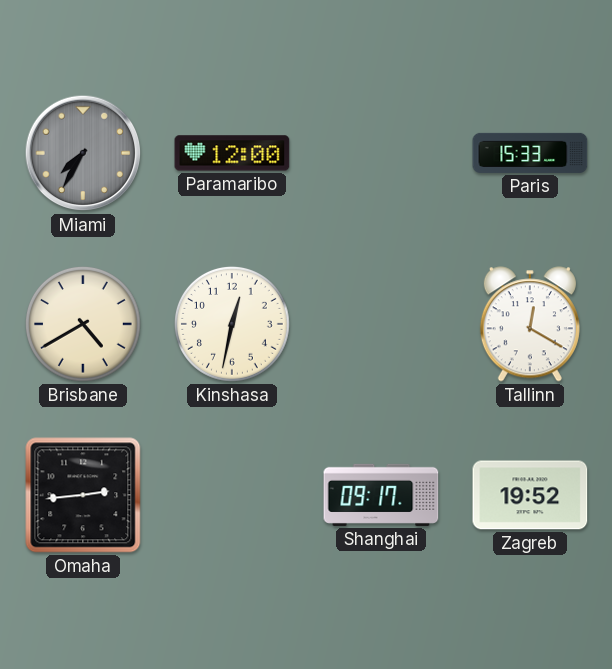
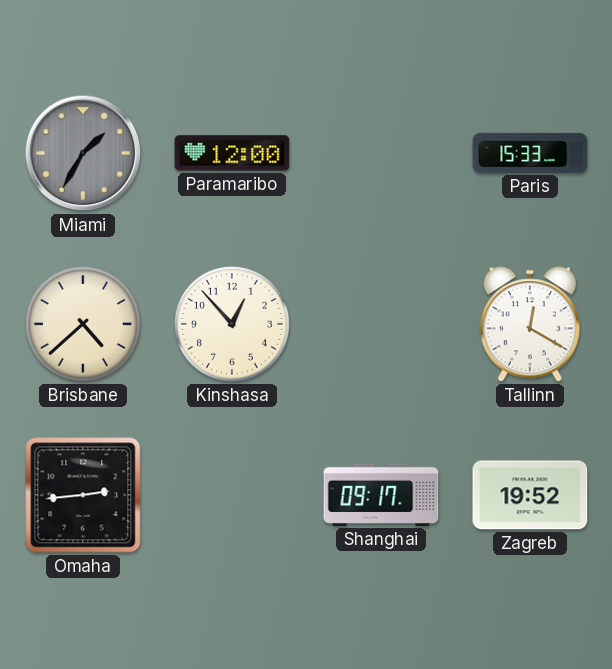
Miami: 7:35 -> 1:35
Brisbane: 4:40 -> 4:38
Kinshasa: 12:32 -> 12:53
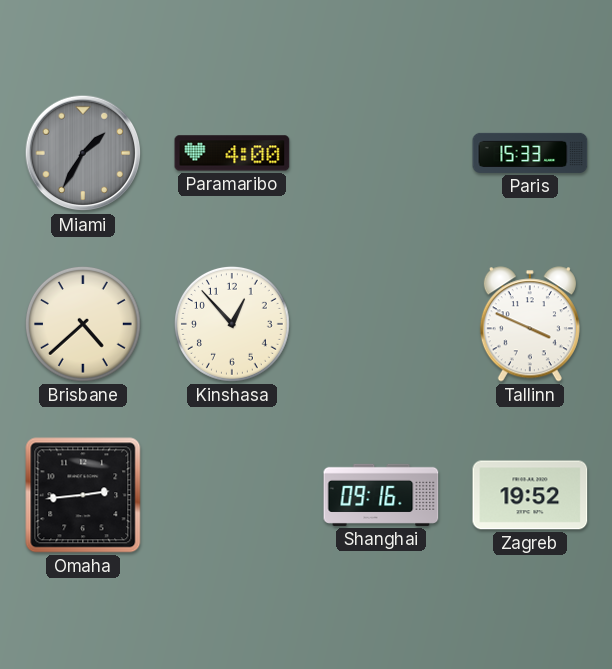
Paramaribo: 12:00 -> 4:00
Tallinn: 12:20 -> 3:49
Shanghai: 09:17 -> 09:16
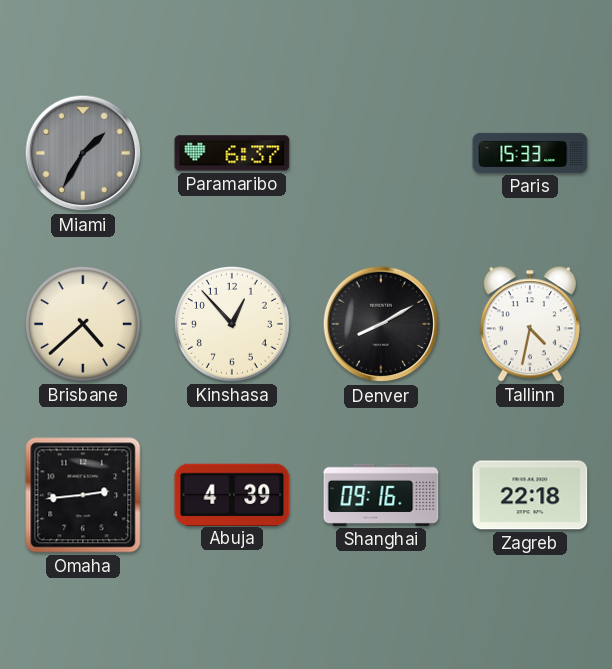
Paramaribo: 4:00 -> 6:37
Denver: none -> 8:10
Tallinn: 3:49 -> 4:32
Abuja: none -> 4:39
Zagreb: 19:52 -> 22:18
